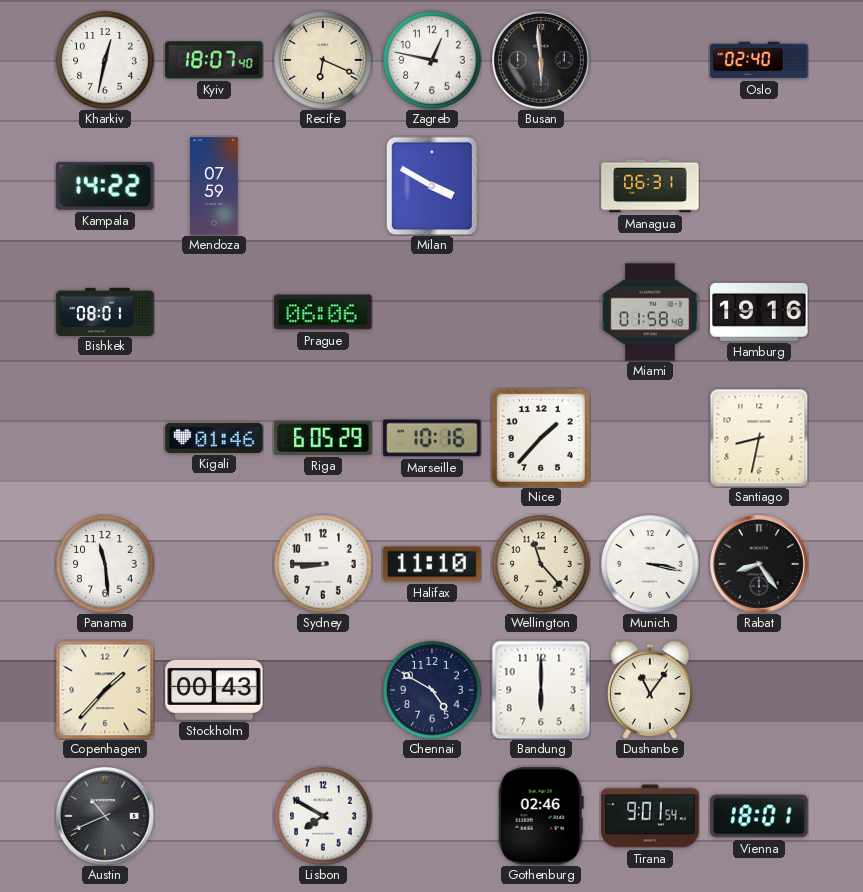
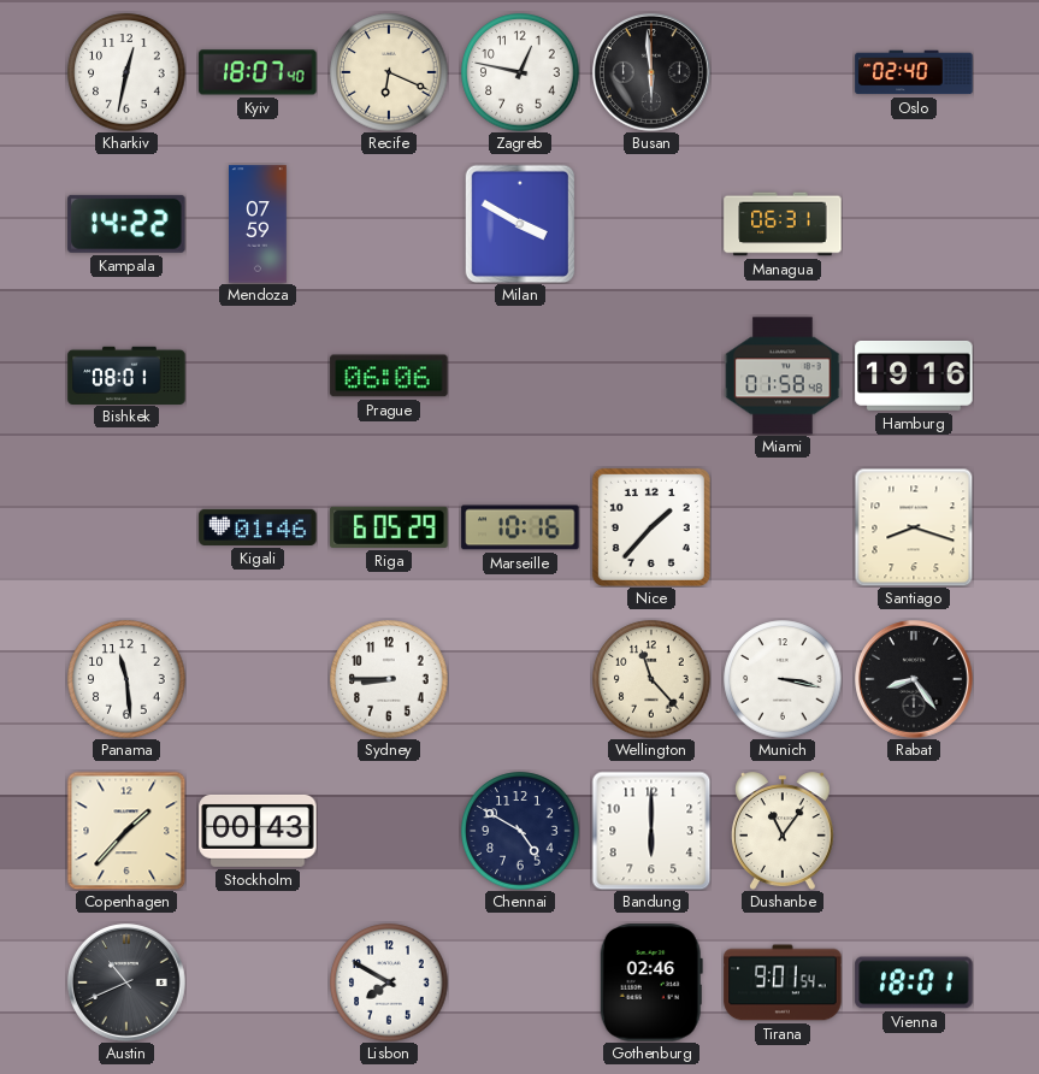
Santiago: 8:32 -> 8:18
Halifax: 11:10 -> none
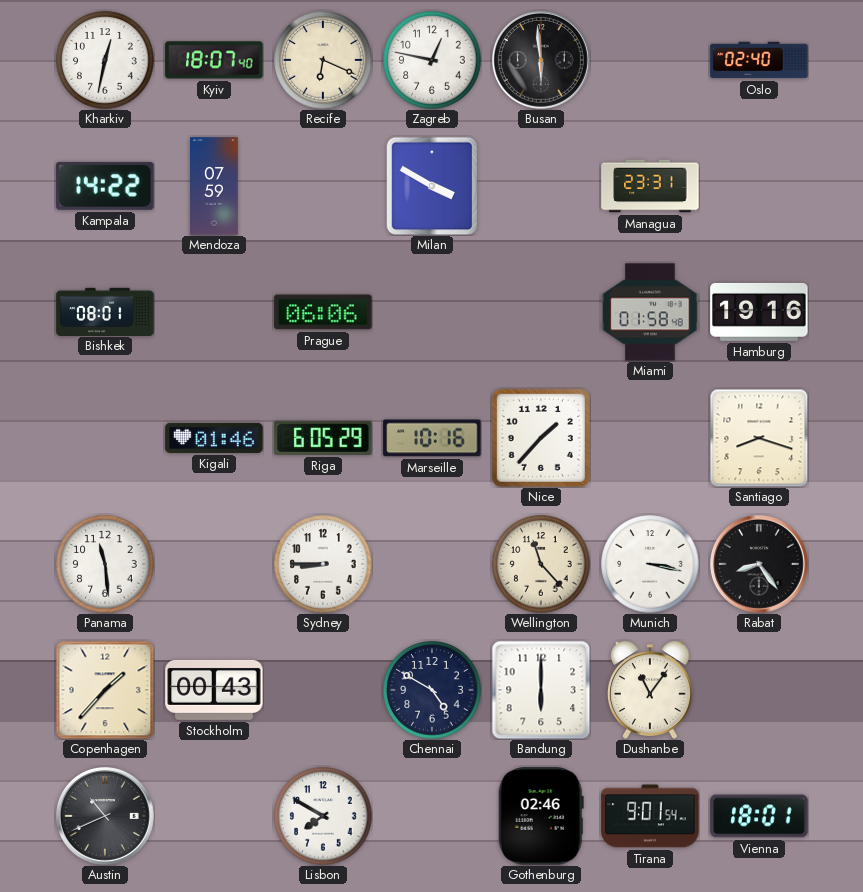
Managua: 06:31 -> 23:31
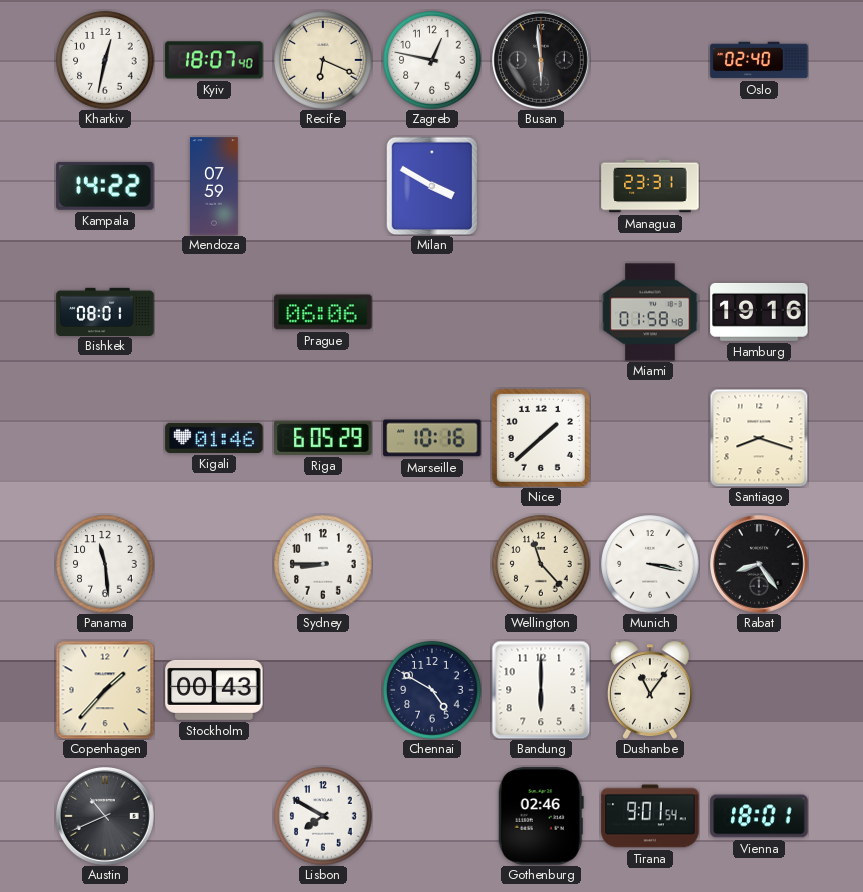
Nice: 1:37 -> 1:38
